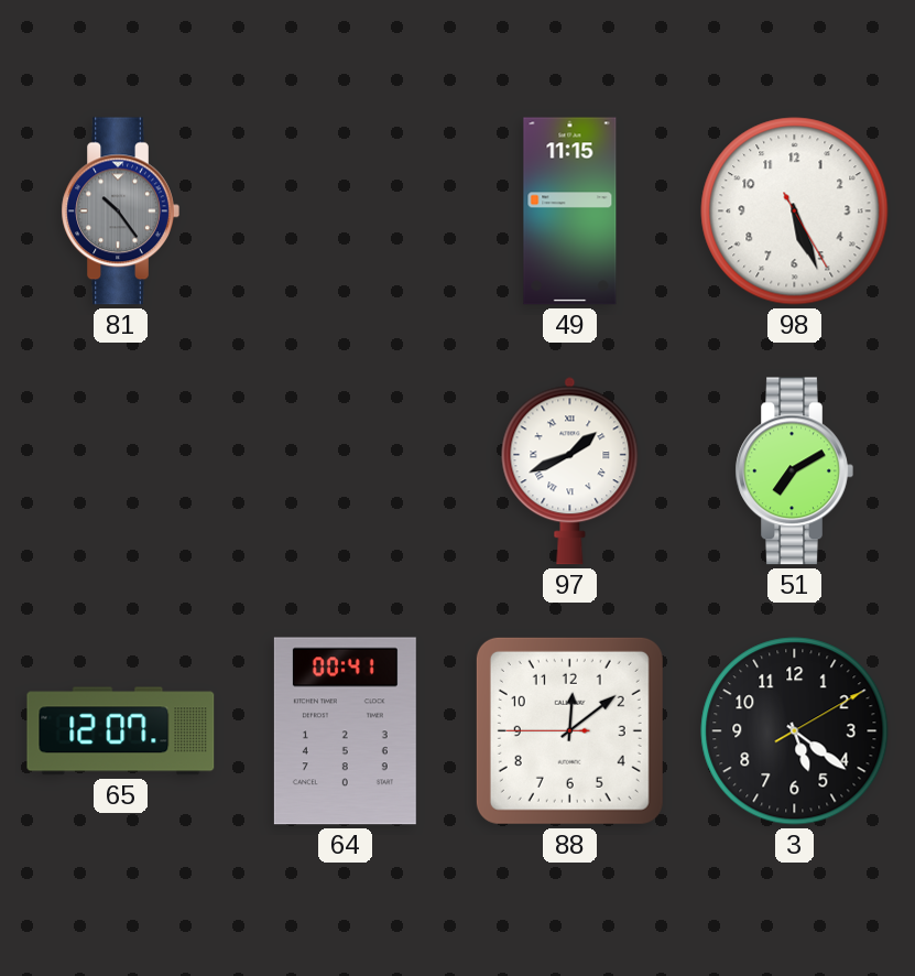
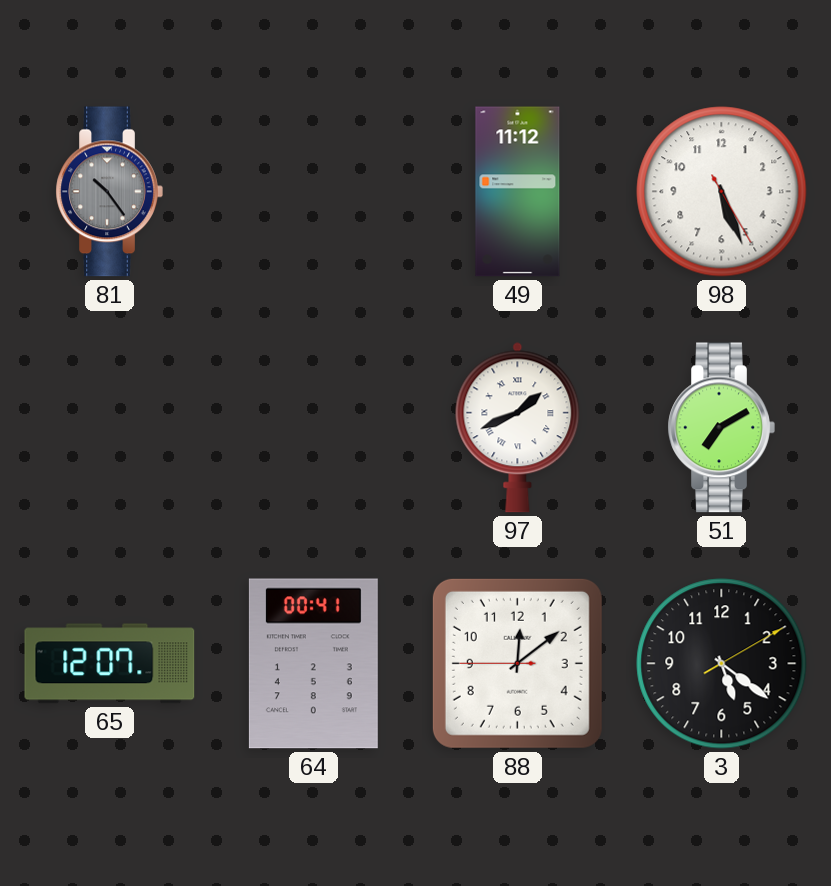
49: 11:15 -> 11:12
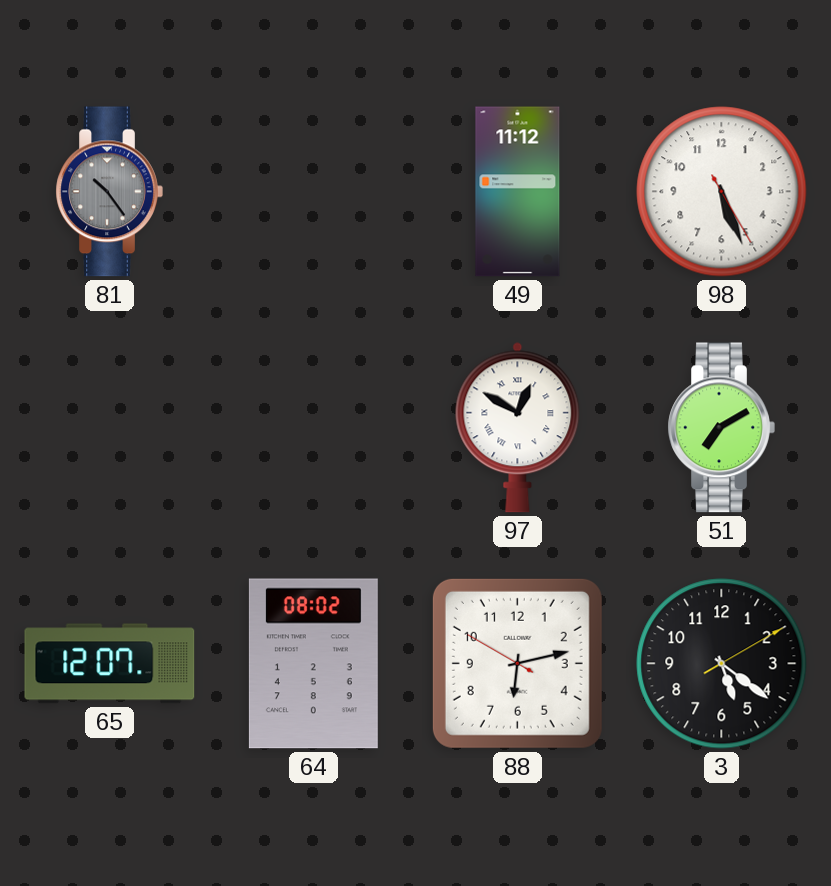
97: 1:41 -> 12:50
64: 00:41 -> 08:02
88: 12:08 -> 6:12
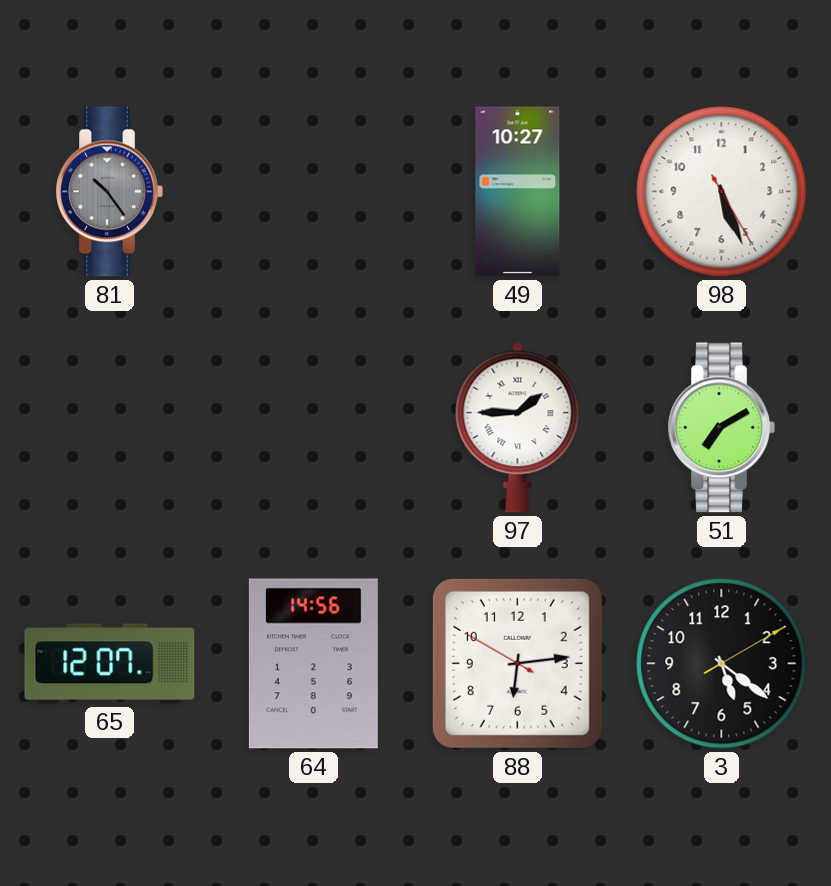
49: 11:12 -> 10:27
97: 12:50 -> 1:45
64: 08:02 -> 14:56
88: 6:12 -> 6:13
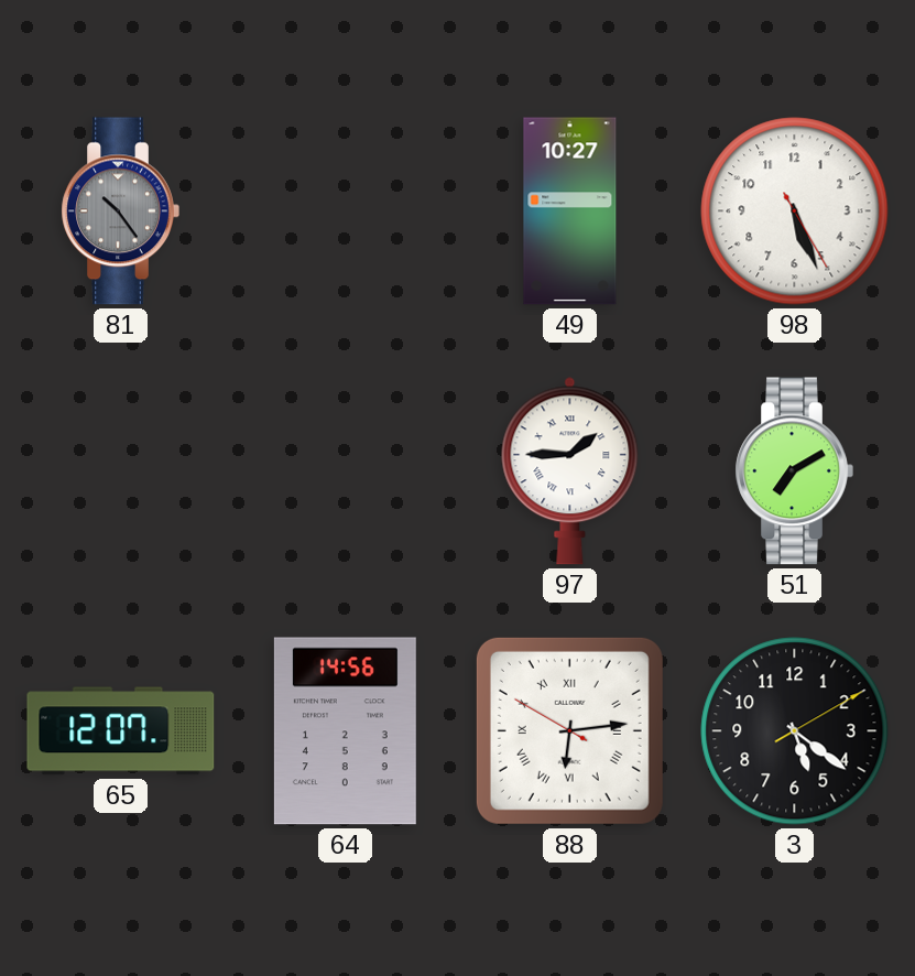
88 numerals: Arabic -> Roman
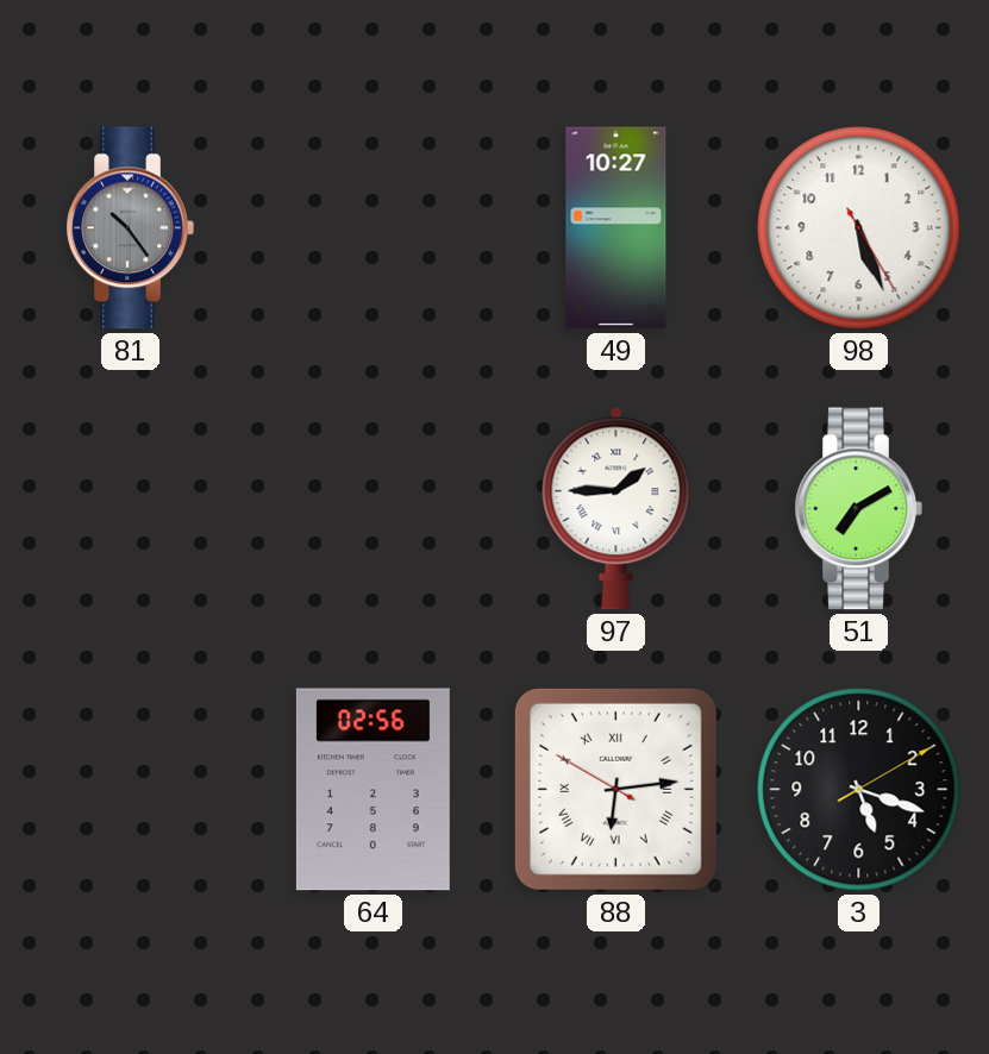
65: 12:07 -> none
64: 14:56 -> 02:56
3: 5:21 -> 5:18
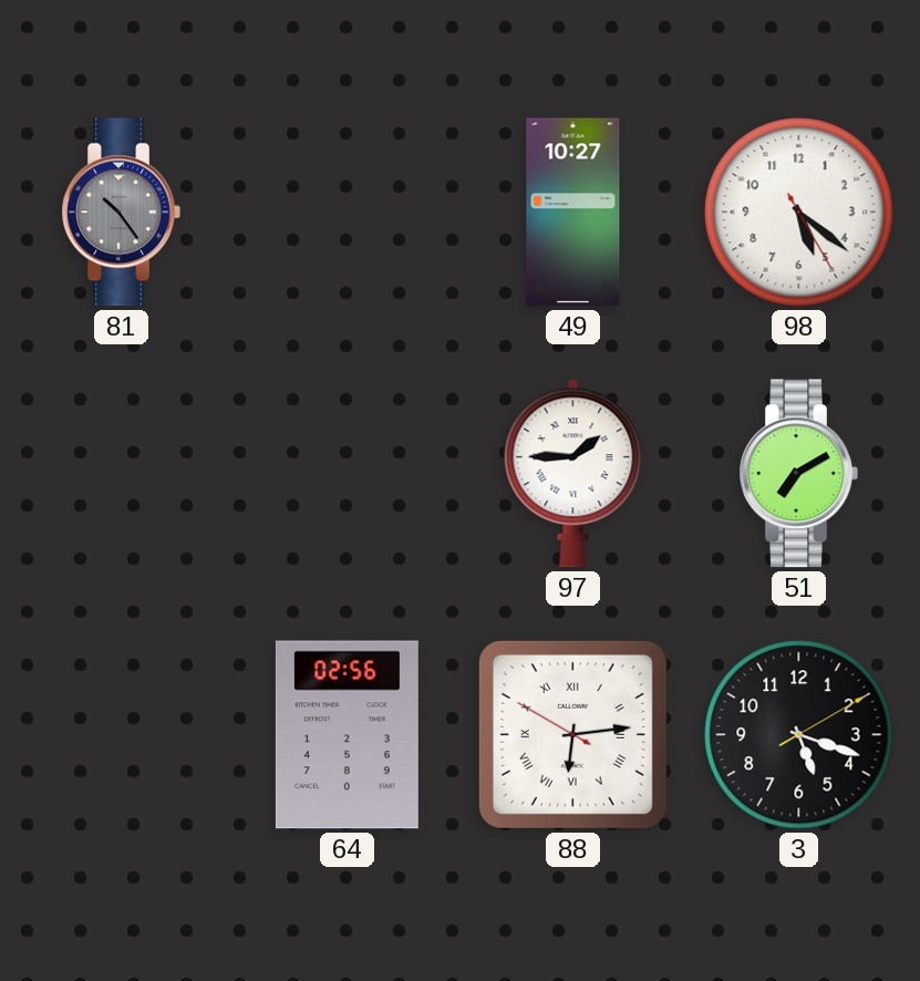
98: 5:26 -> 5:21
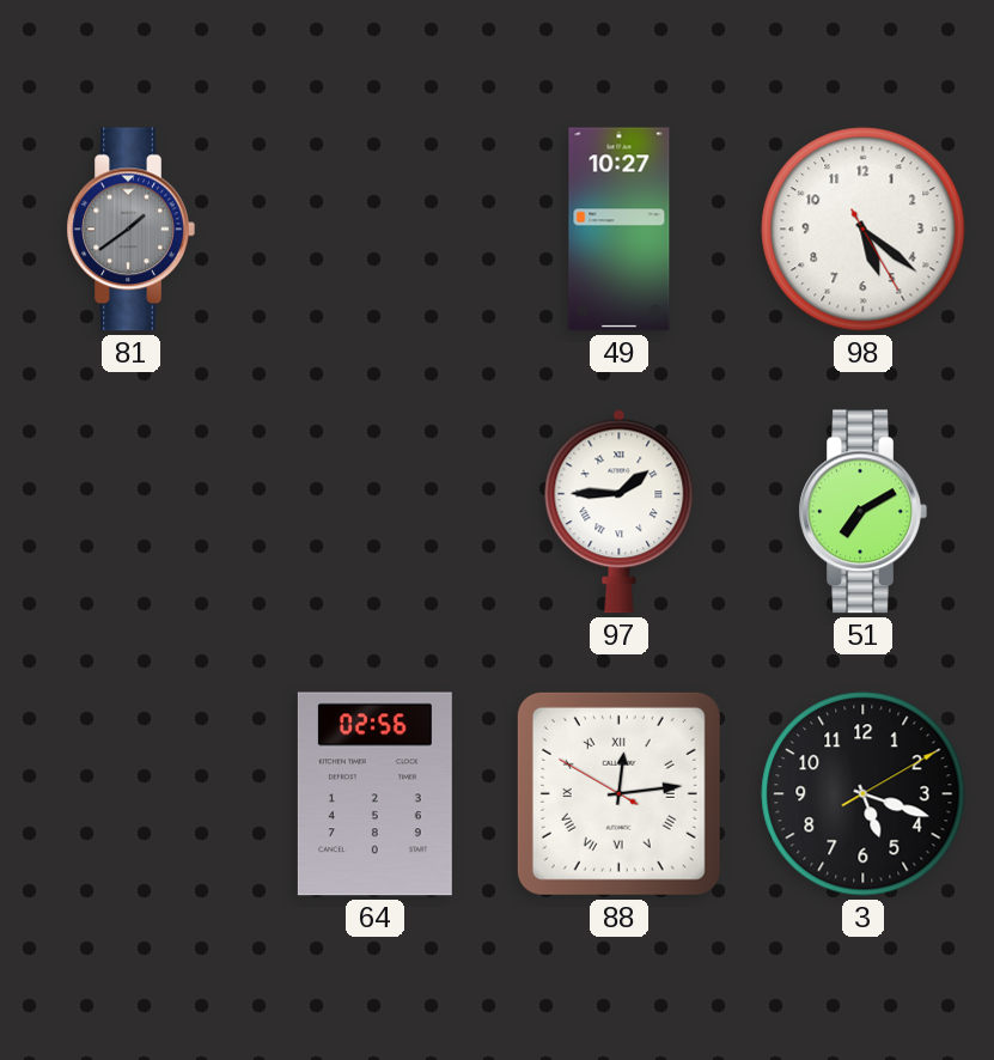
81: 10:24 -> 1:39
88: 6:13 -> 12:13
